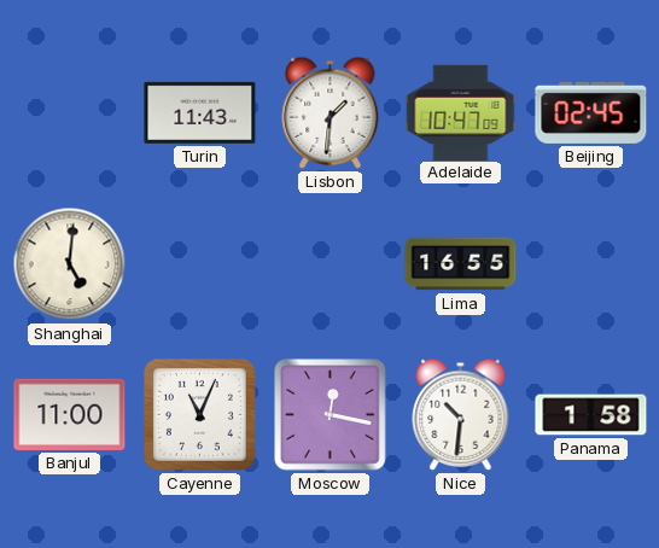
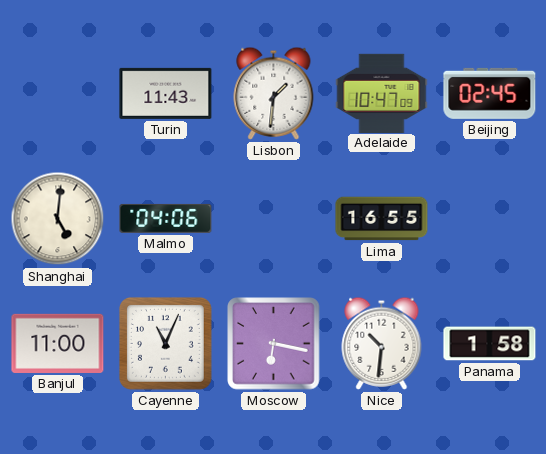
Malmo: none -> 04:06
Moscow: 12:17 -> 6:17
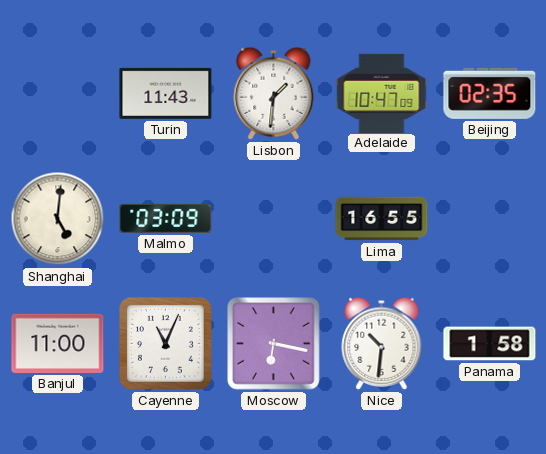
Beijing: 02:45 -> 02:35
Malmo: 04:06 -> 03:09
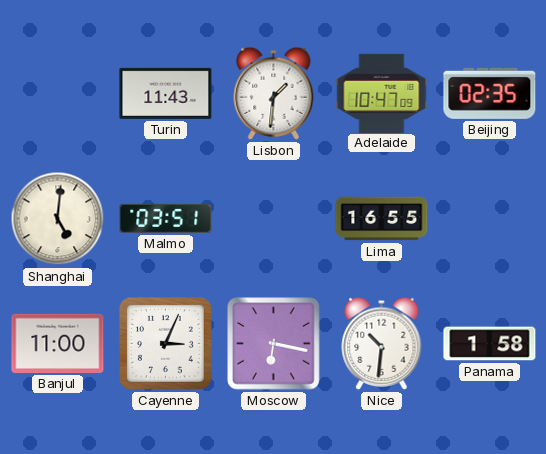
Malmo: 03:09 -> 03:51
Cayenne: 11:04 -> 3:04
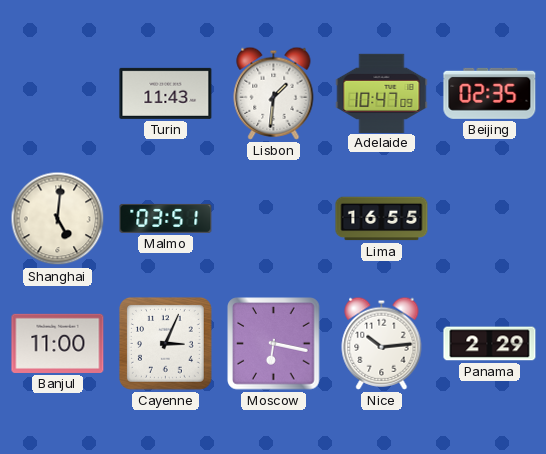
Nice: 10:31 -> 10:14
Panama: 1:58 -> 2:29
